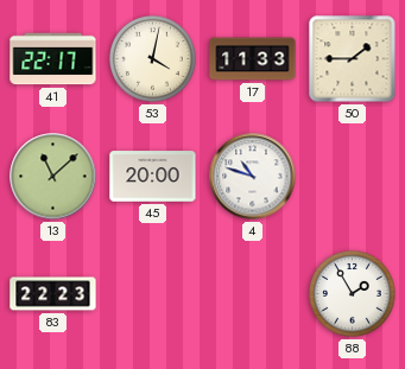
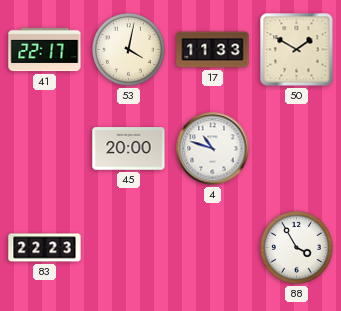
50: 1:45 -> 1:50
13: 11:08 -> none
88: 1:55 -> 3:55
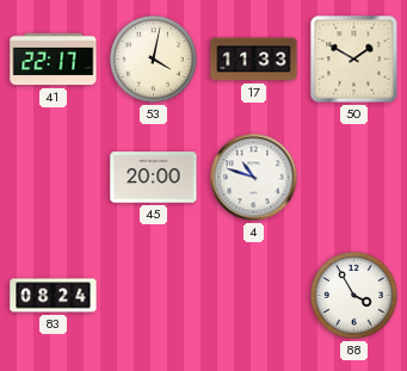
83: 22:23 -> 08:24
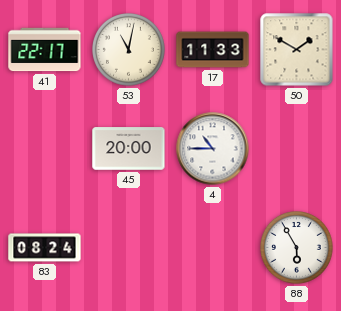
53: 4:02 -> 11:02
4: 10:48 -> 10:45
88: 3:55 -> 5:55
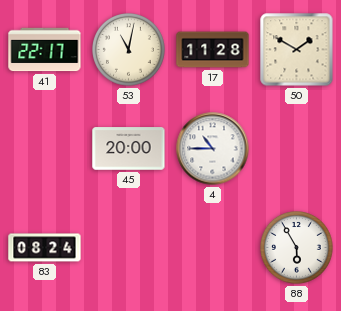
17: 11:33 -> 11:28
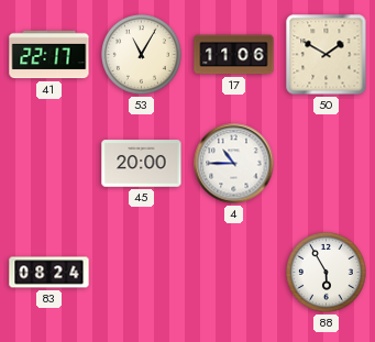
53: 11:02 -> 11:05
17: 11:28 -> 11:06
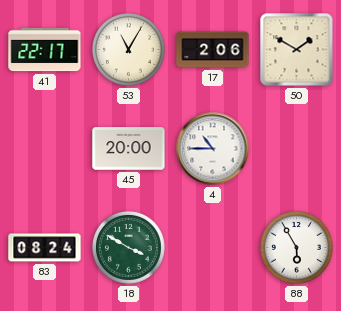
17: 11:06 -> 2:06
18: none -> 3:50
